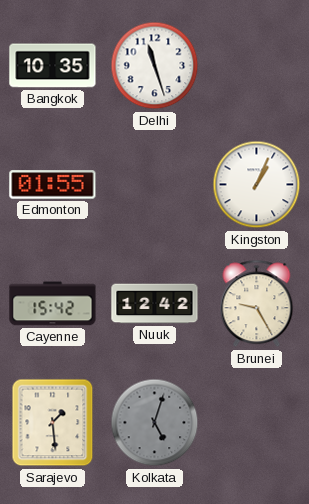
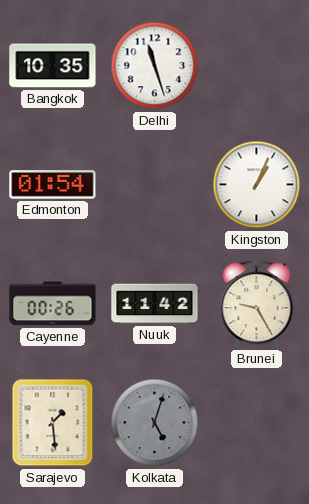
Edmonton: 01:55 -> 01:54
Cayenne: 15:42 -> 00:26
Nuuk: 12:42 -> 11:42
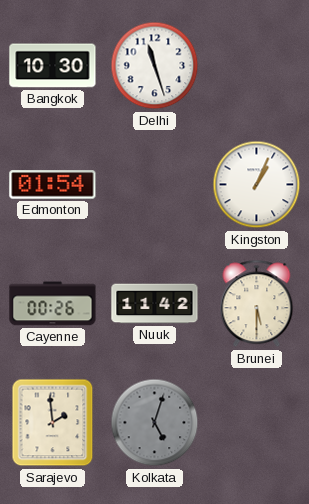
Bangkok: 10:35 -> 10:30
Brunei: 9:25 -> 5:30
Sarajevo: 1:29 -> 1:59
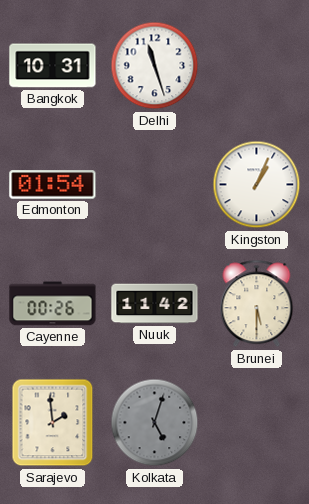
Bangkok: 10:30 -> 10:31
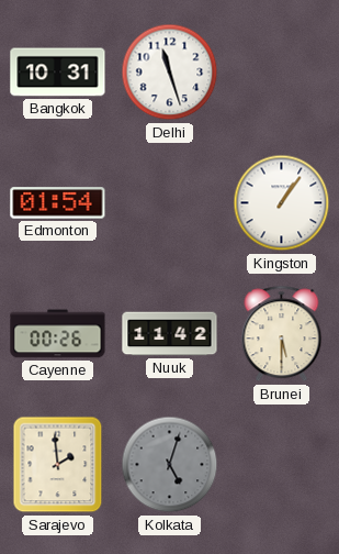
Kingston: 1:04 -> 1:06
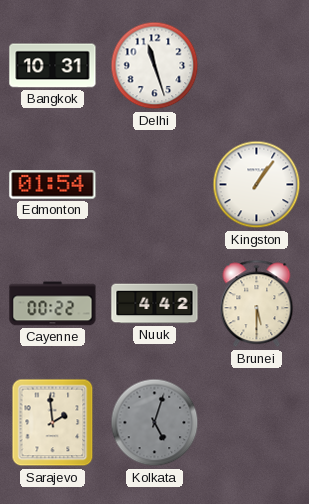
Cayenne: 00:26 -> 00:22
Nuuk: 11:42 -> 4:42
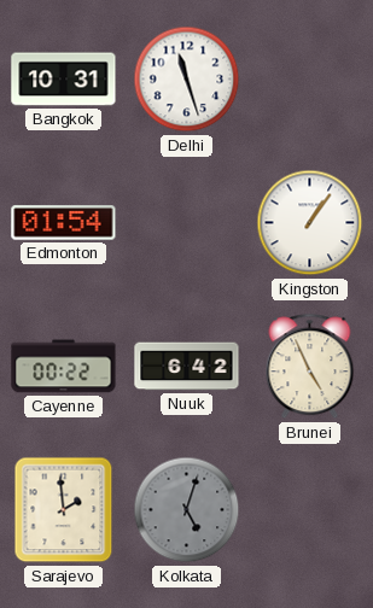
Nuuk: 4:42 -> 6:42
Brunei: 5:30 -> 4:56
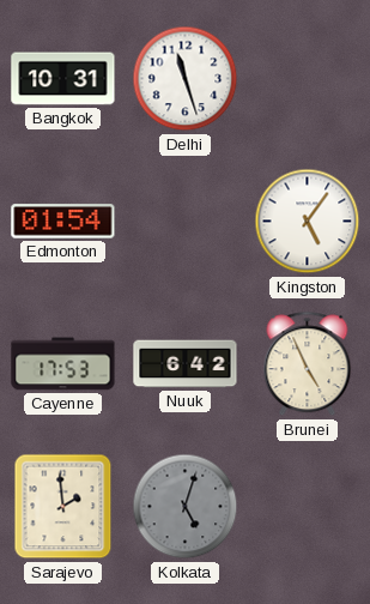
Kingston: 1:06 -> 5:06
Cayenne: 00:22 -> 17:53
